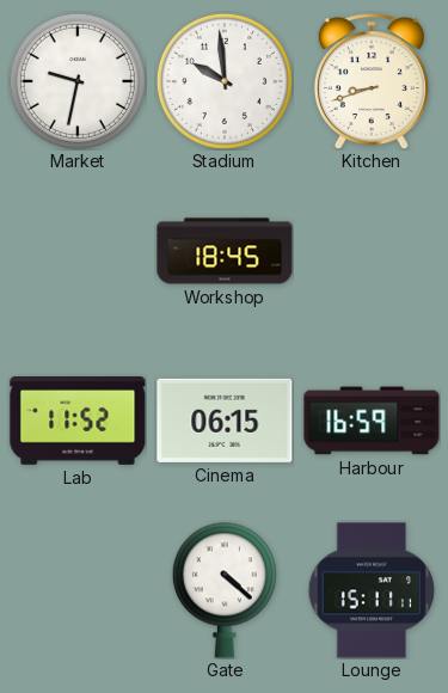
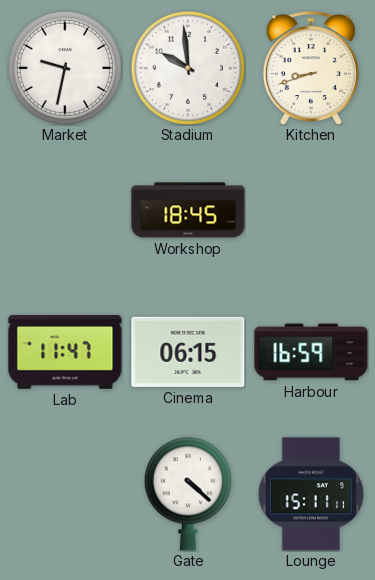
Lab: 11:52 -> 11:47
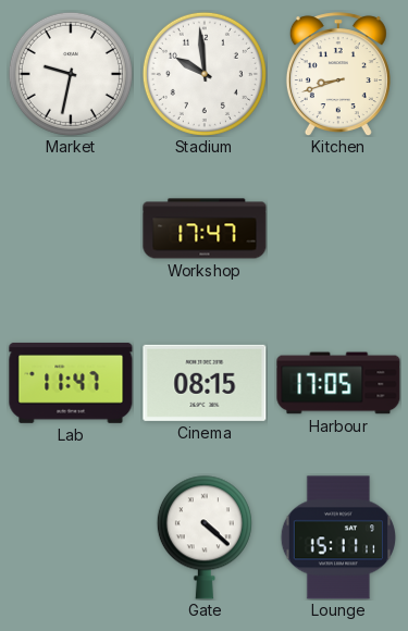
Workshop: 18:45 -> 17:47
Cinema: 06:15 -> 08:15
Harbour: 16:59 -> 17:05
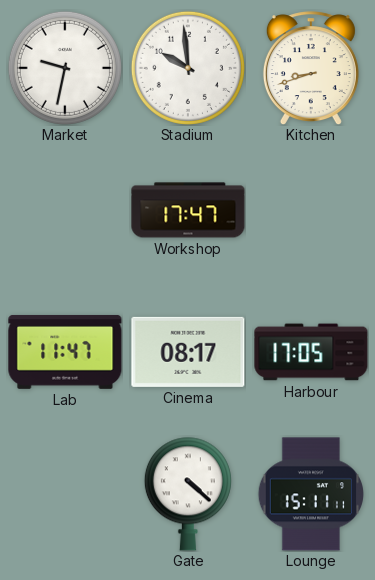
Cinema: 08:15 -> 08:17
